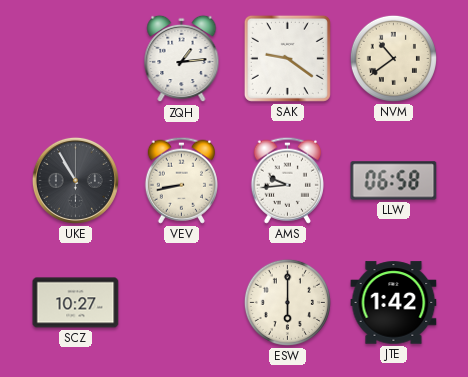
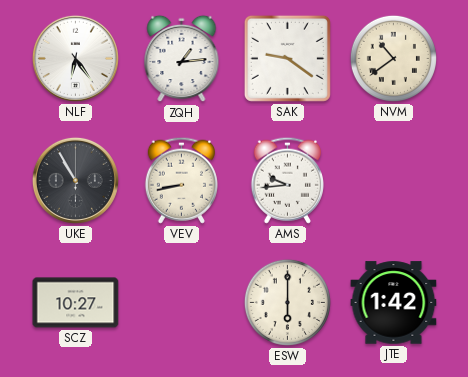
NLF: none -> 6:24
LLW: 06:58 -> none
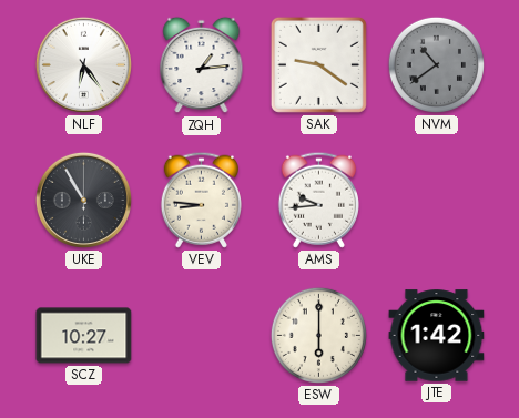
NVM dial: cream -> grey
VEV: 8:43 -> 8:46
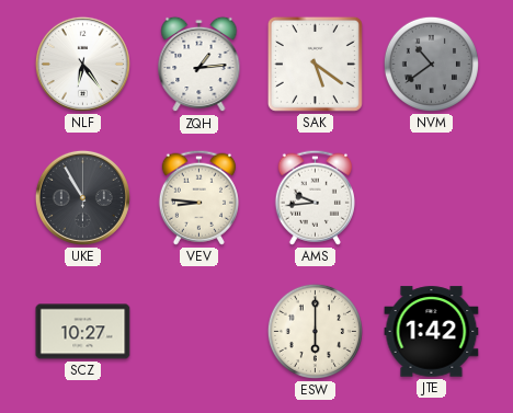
SAK: 9:21 -> 5:21
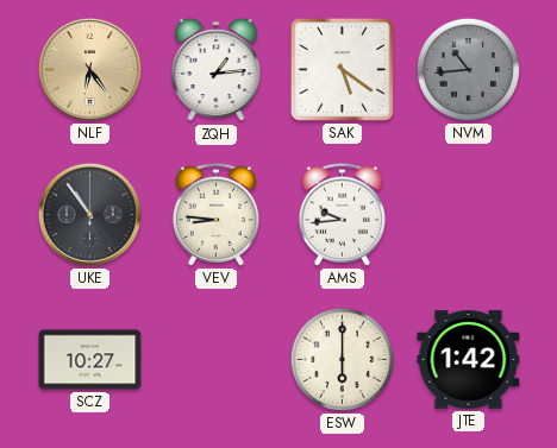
NLF dial: white -> champagne
NVM: 10:39 -> 10:44
UKE: 10:55 -> 10:54
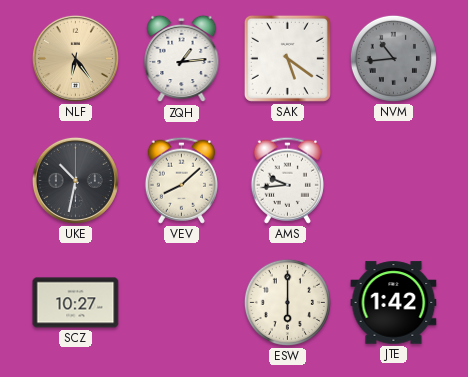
UKE: 10:54 -> 10:32
VEV: 8:46 -> 8:08
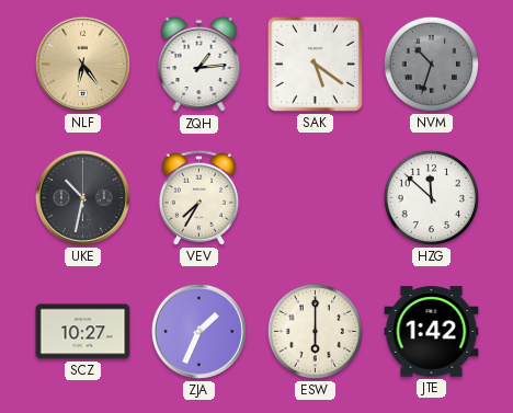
NVM: 10:44 -> 10:33
VEV: 8:08 -> 7:35
AMS: 9:44 -> none
HZG: none -> 11:52
ZJA: none -> 1:34
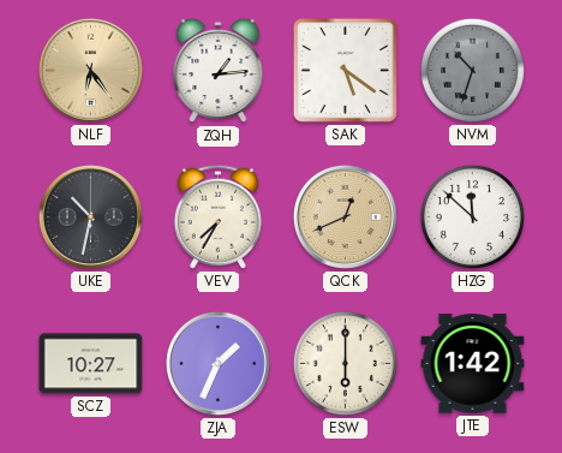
QCK: none -> 12:41
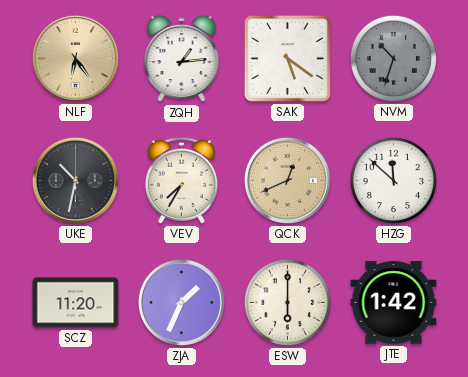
SCZ: 10:27 -> 11:20
